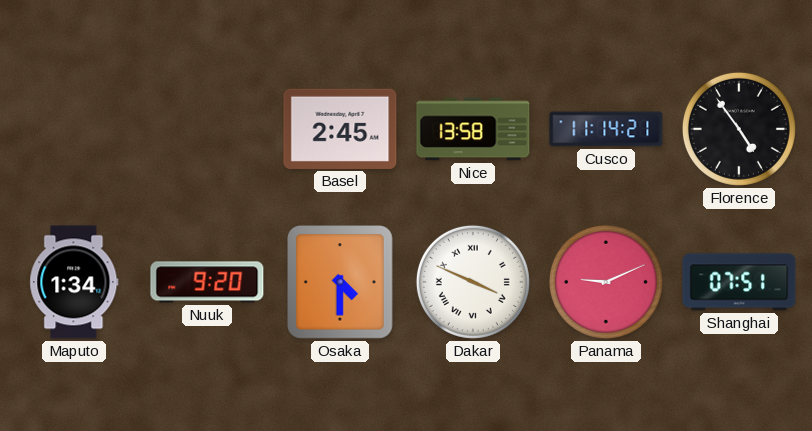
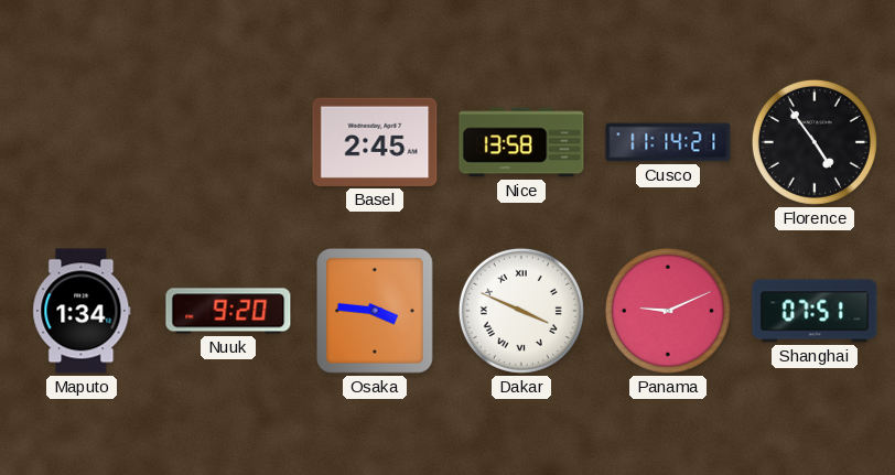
Osaka: 4:30 -> 3:46
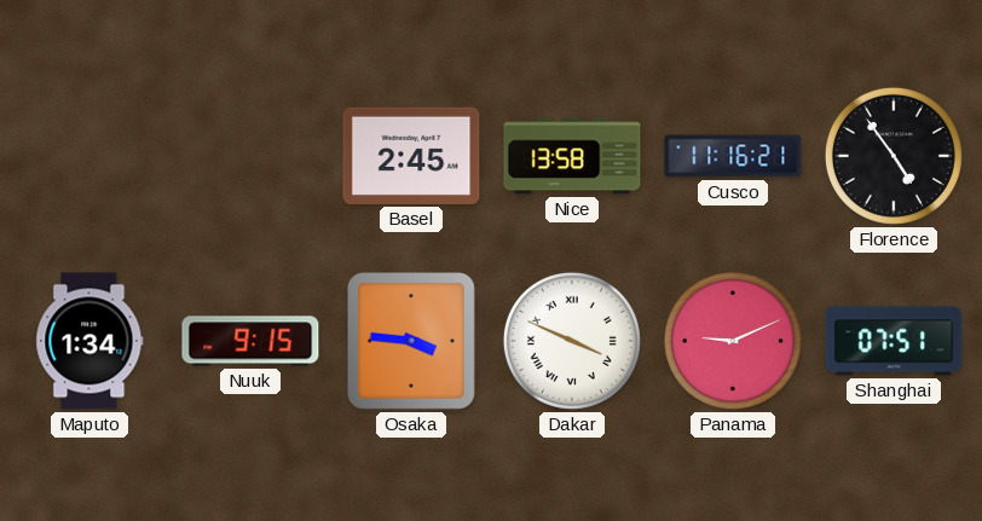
Cusco: 11:14 -> 11:16
Nuuk: 9:20 -> 9:15
